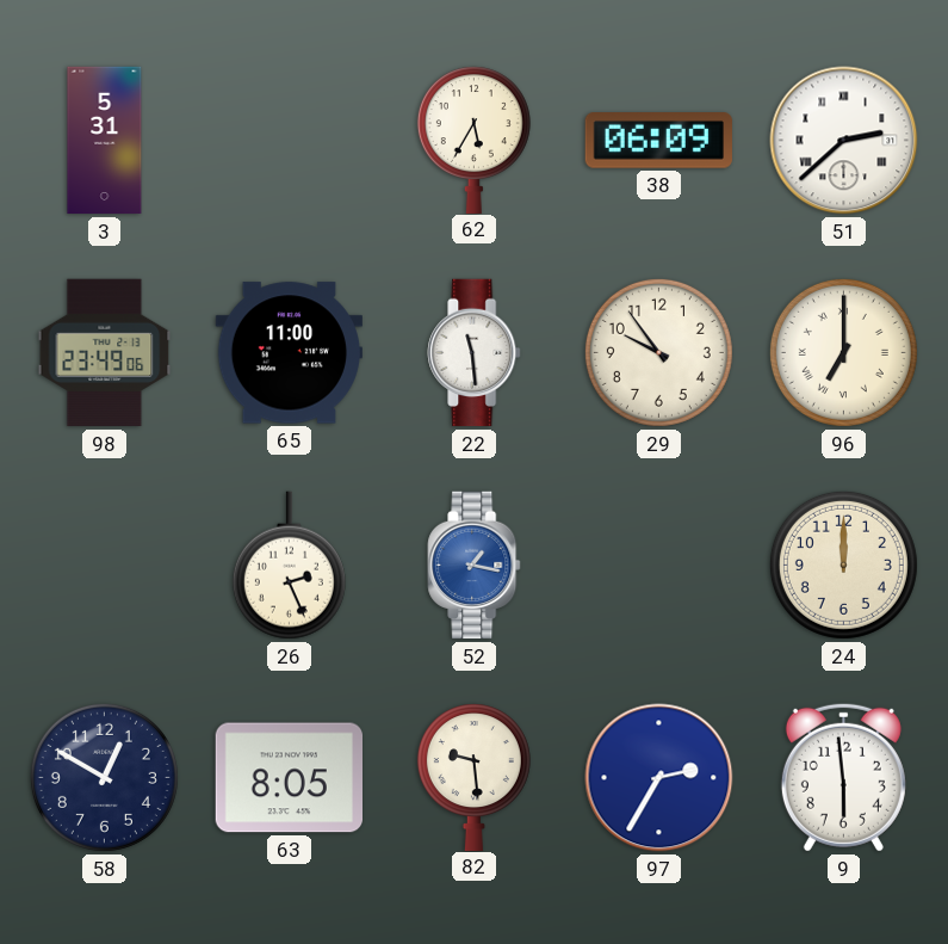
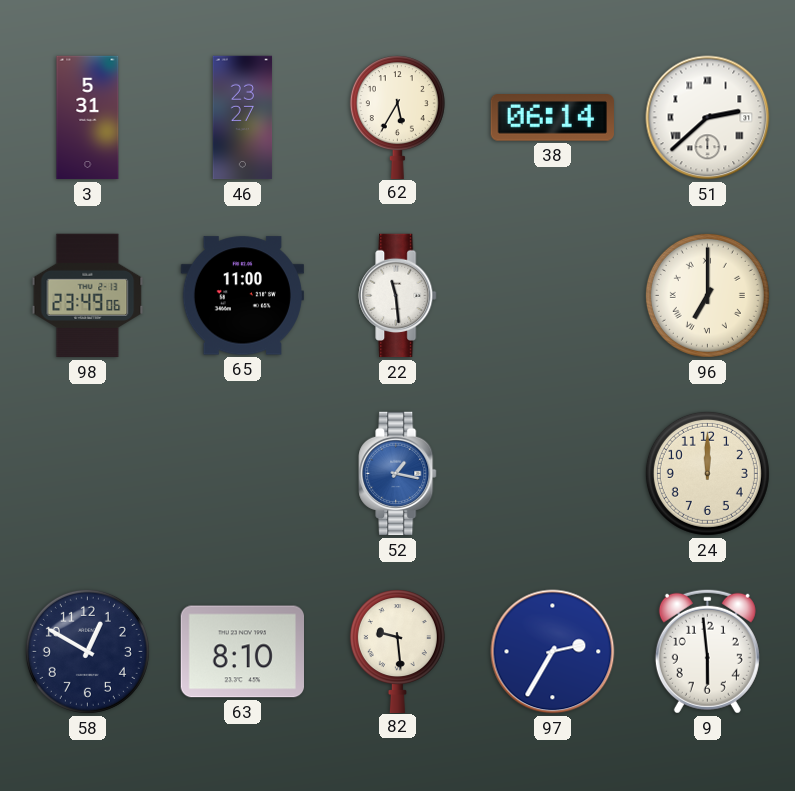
46: none -> 23:27
38: 06:09 -> 06:14
29: 9:54 -> none
26: 2:26 -> none
63: 8:05 -> 8:10
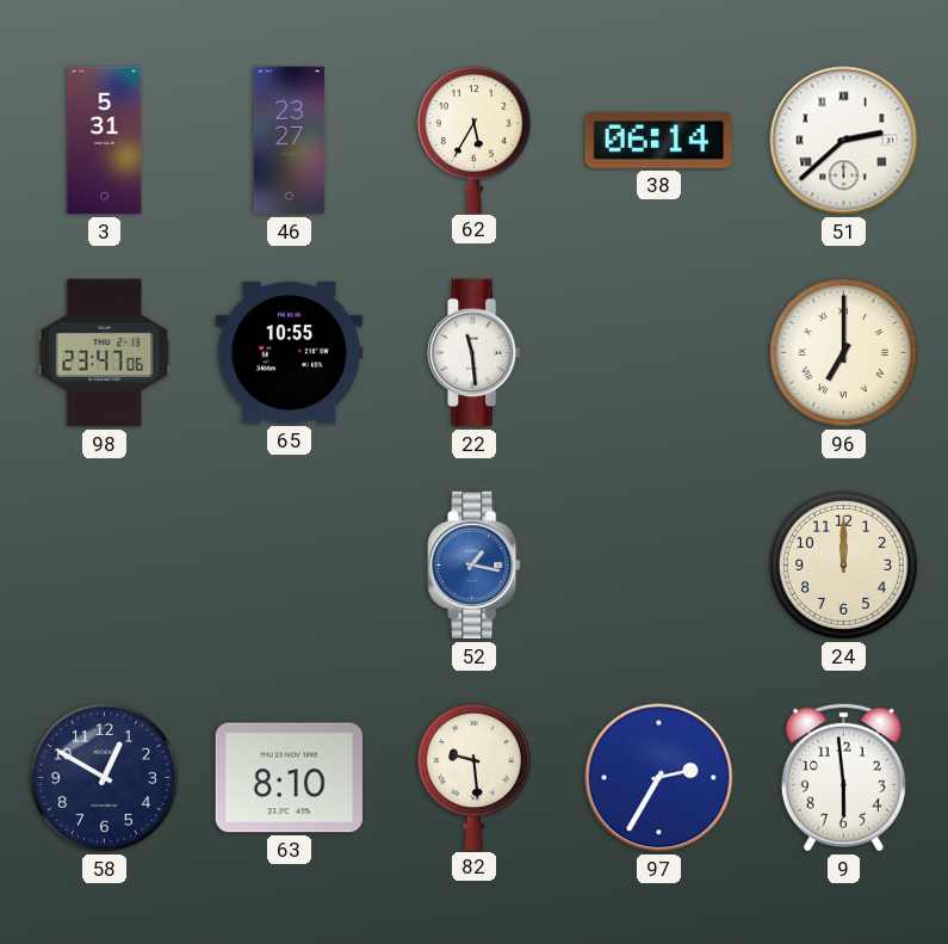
98: 23:49 -> 23:47
65: 11:00 -> 10:55
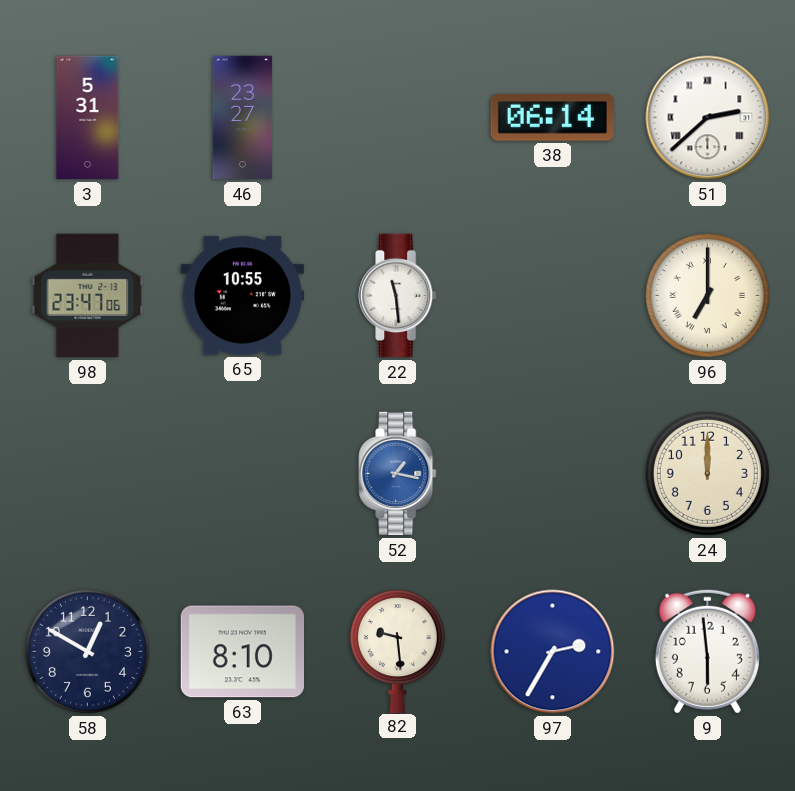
62: 5:35 -> none
